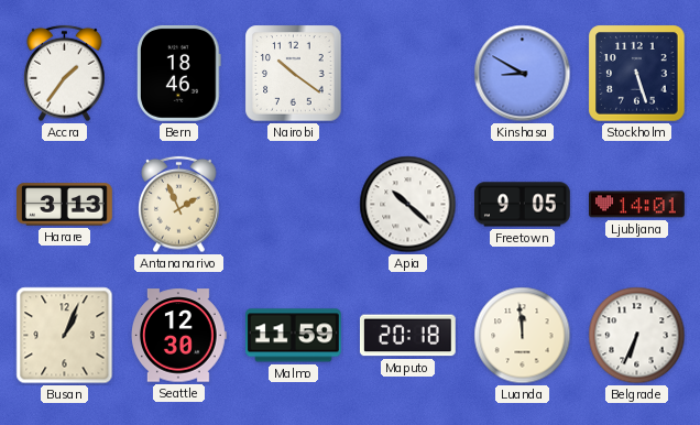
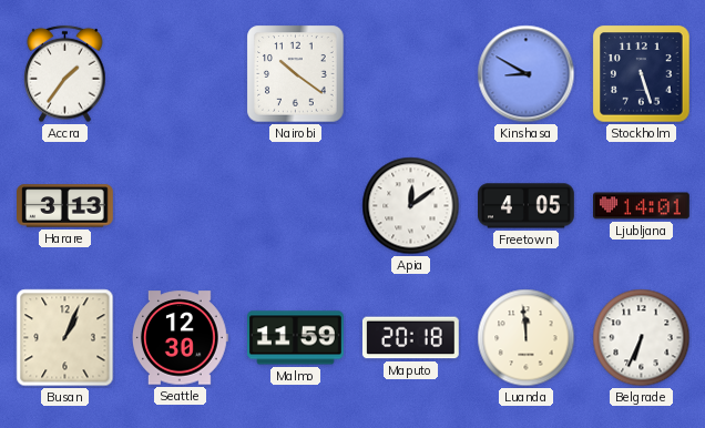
Bern: 18:46 -> none
Antananarivo: 1:56 -> none
Apia: 10:22 -> 12:09
Freetown: 9:05 -> 4:05
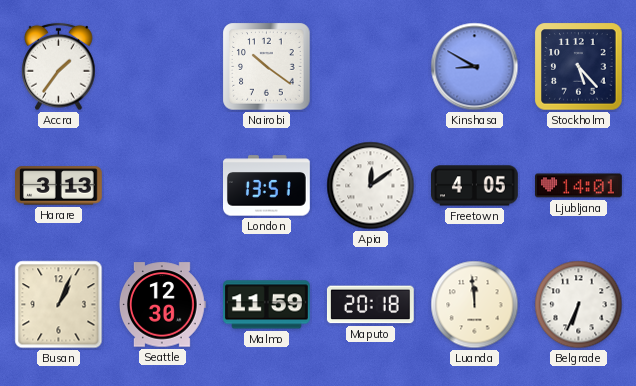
Stockholm: 5:27 -> 5:23
London: none -> 13:51
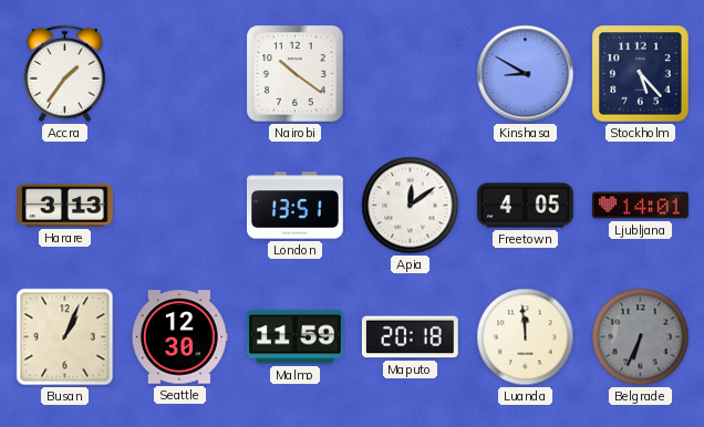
Belgrade dial: white -> grey
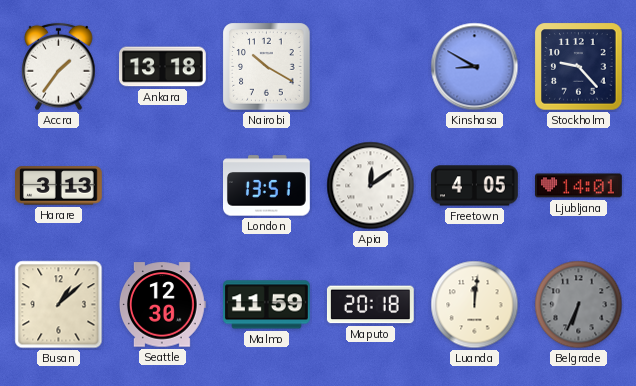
Ankara: none -> 13:18
Nairobi: 10:21 -> 10:20
Stockholm: 5:23 -> 9:23
Busan: 1:04 -> 1:08
Luanda: 11:59 -> 12:01
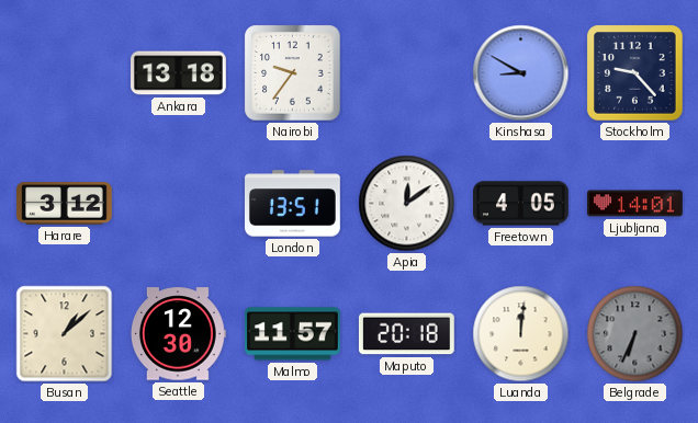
Accra: 1:36 -> none
Nairobi: 10:20 -> 9:36
Harare: 3:13 -> 3:12
Malmo: 11:59 -> 11:57
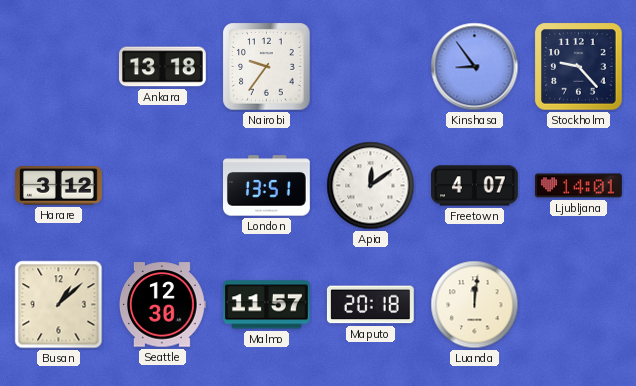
Kinshasa: 8:50 -> 8:54
Freetown: 4:05 -> 4:07
Belgrade: 6:34 -> none
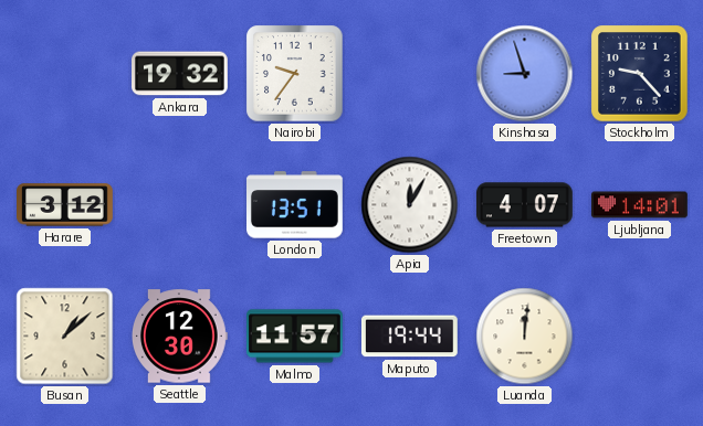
Ankara: 13:18 -> 19:32
Kinshasa: 8:54 -> 8:57
Apia: 12:09 -> 12:05
Maputo: 20:18 -> 19:44
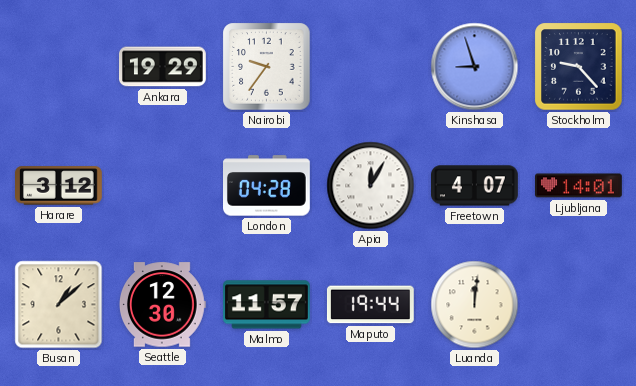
Ankara: 19:32 -> 19:29
London: 13:51 -> 04:28
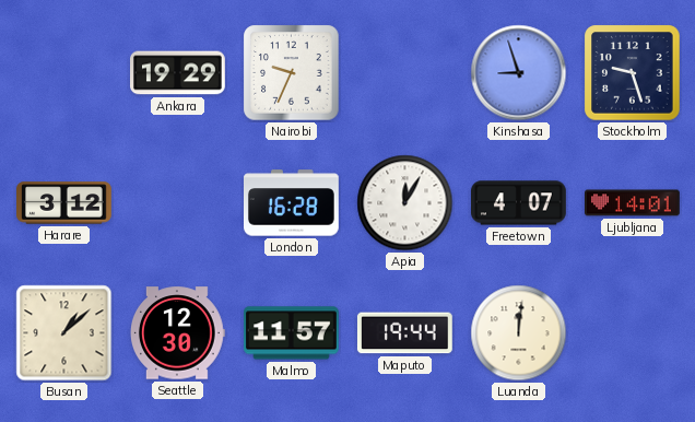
Nairobi: 9:36 -> 9:34
Stockholm: 9:23 -> 9:27
London: 04:28 -> 16:28
